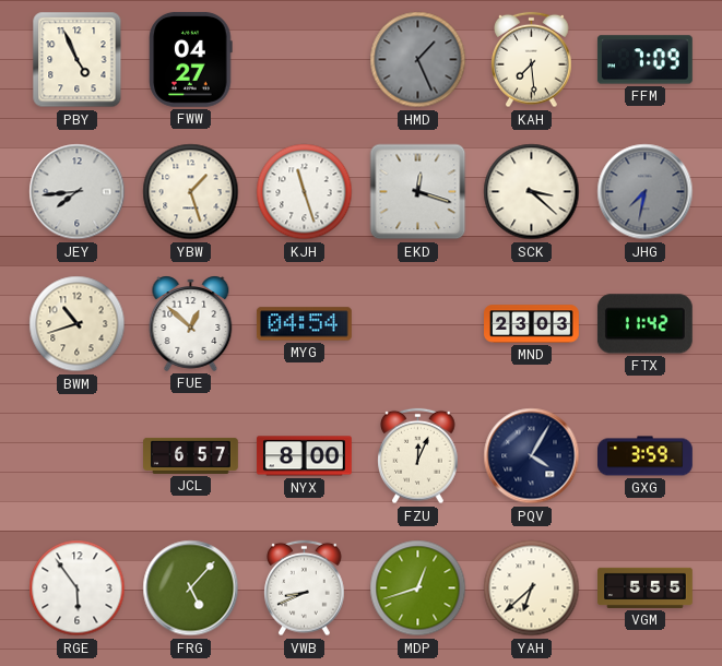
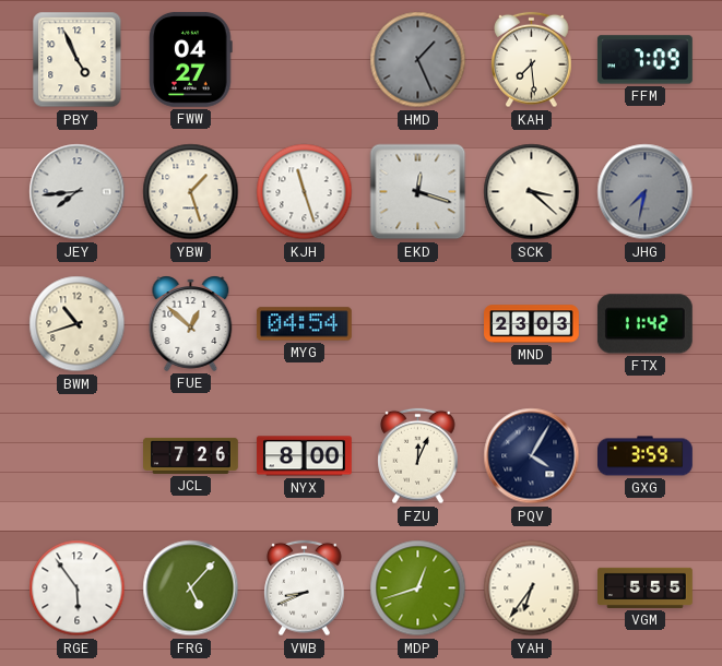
JCL: 6:57 -> 7:26
YAH: 6:38 -> 6:36
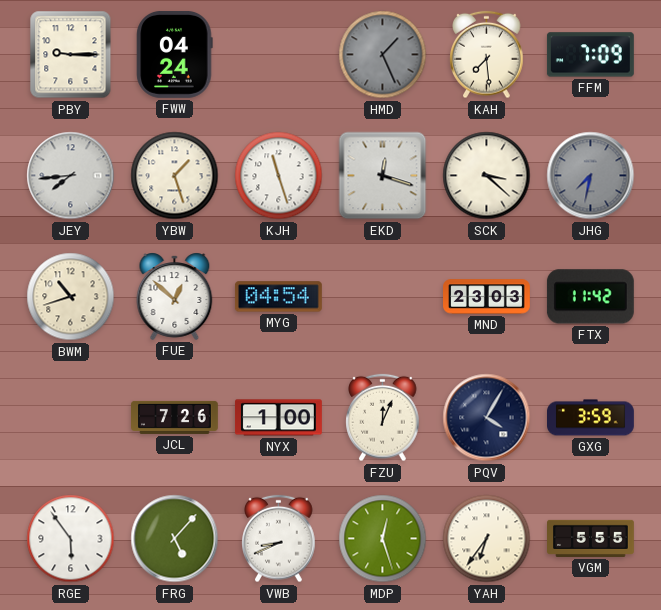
PBY: 4:56 -> 9:15
FWW: 04:27 -> 04:24
NYX: 8:00 -> 1:00
MDP: 12:42 -> 12:27
